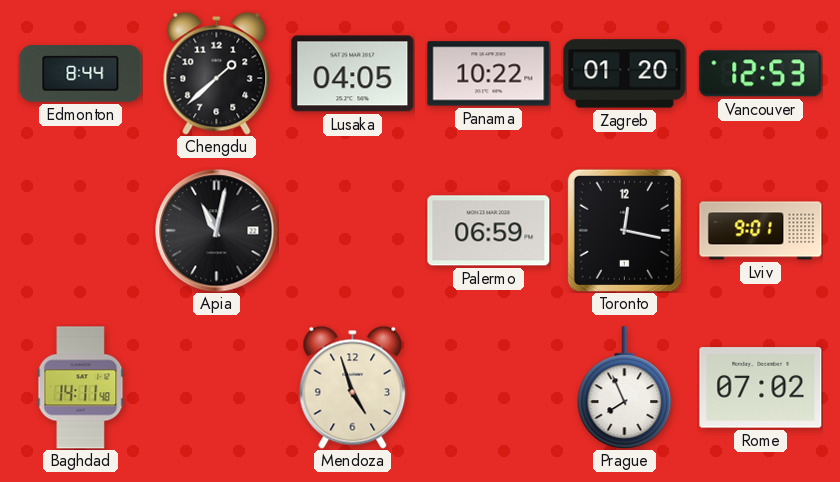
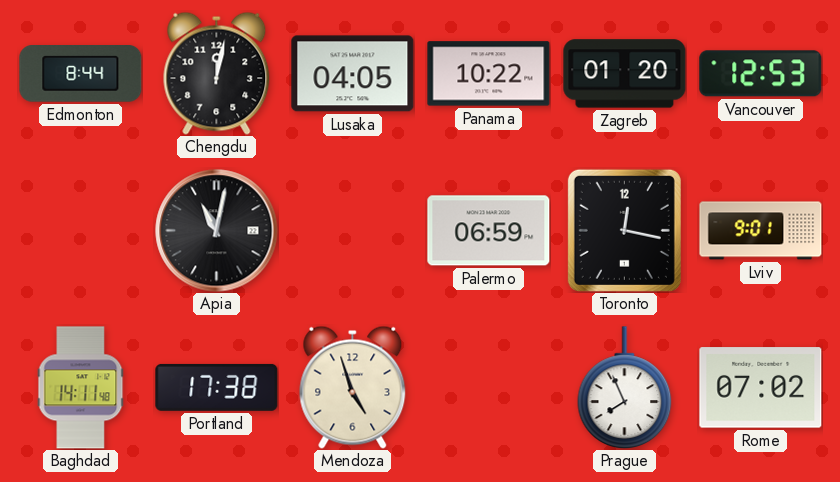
Chengdu: 1:38 -> 12:02
Portland: none -> 17:38
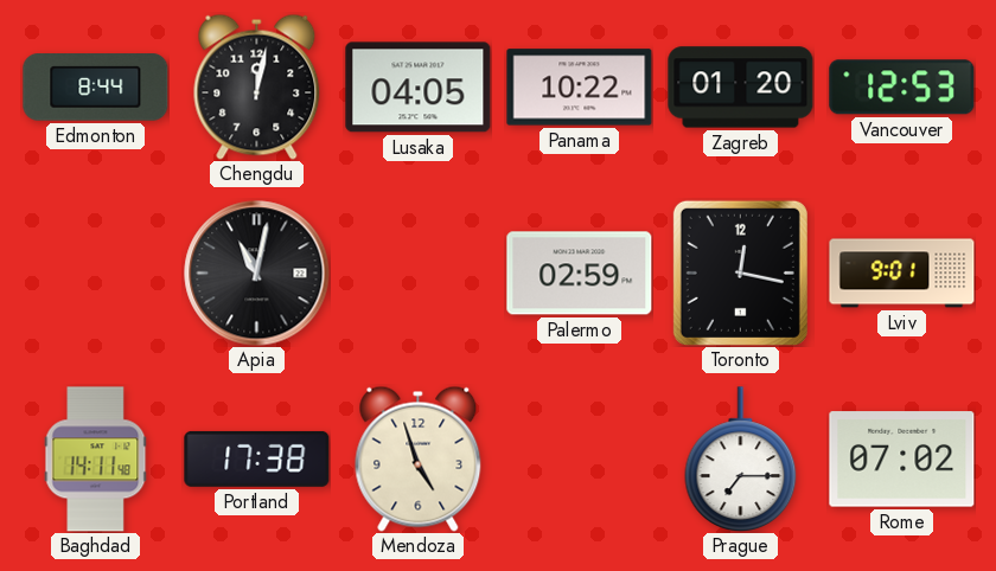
Palermo: 06:59 -> 02:59
Prague: 7:56 -> 7:15
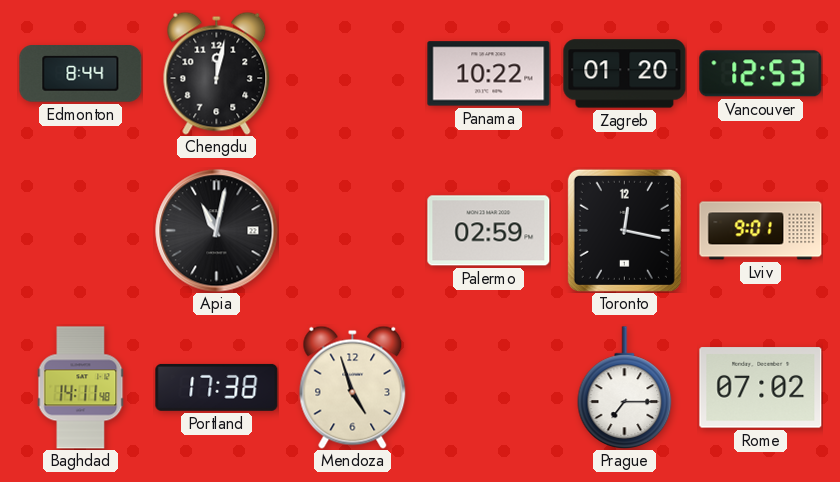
Lusaka: 04:05 -> none
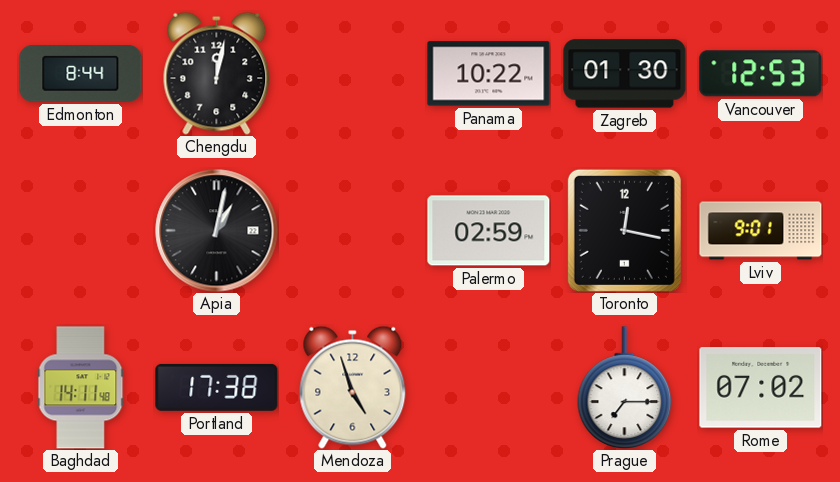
Zagreb: 01:20 -> 01:30
Apia: 11:02 -> 1:02
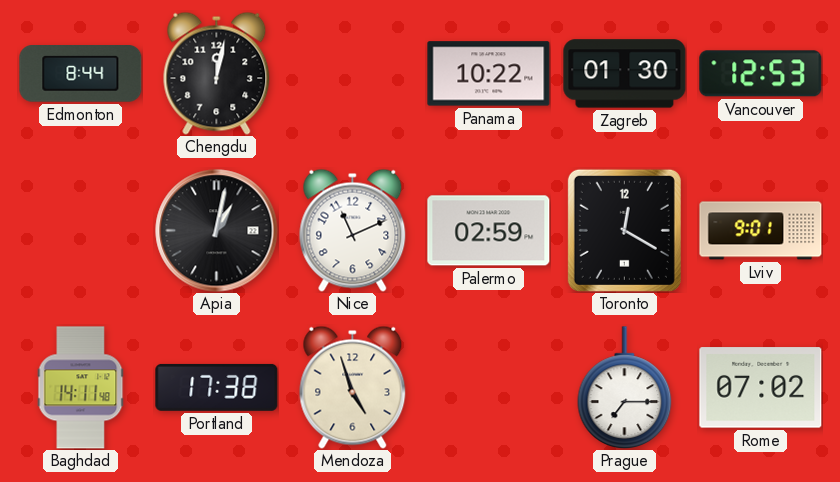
Nice: none -> 11:11
Toronto: 12:17 -> 12:20
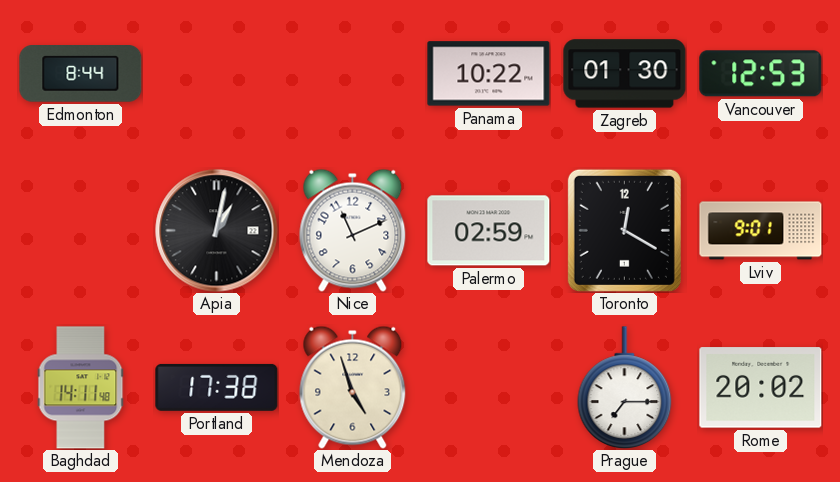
Chengdu: 12:02 -> none
Rome: 07:02 -> 20:02
